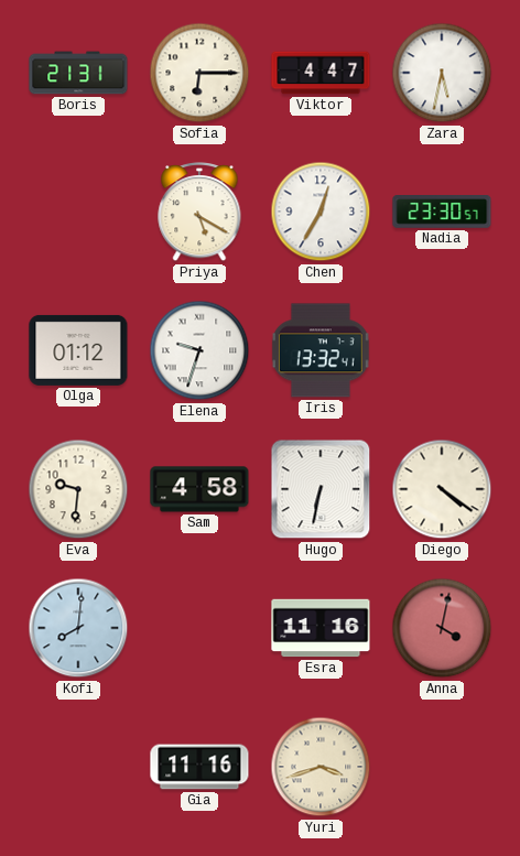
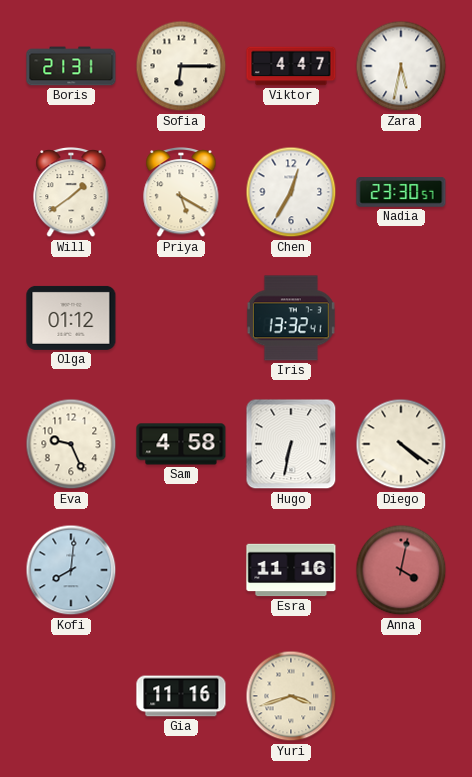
Will: none -> 1:39
Elena: 9:33 -> none
Eva: 9:31 -> 9:26
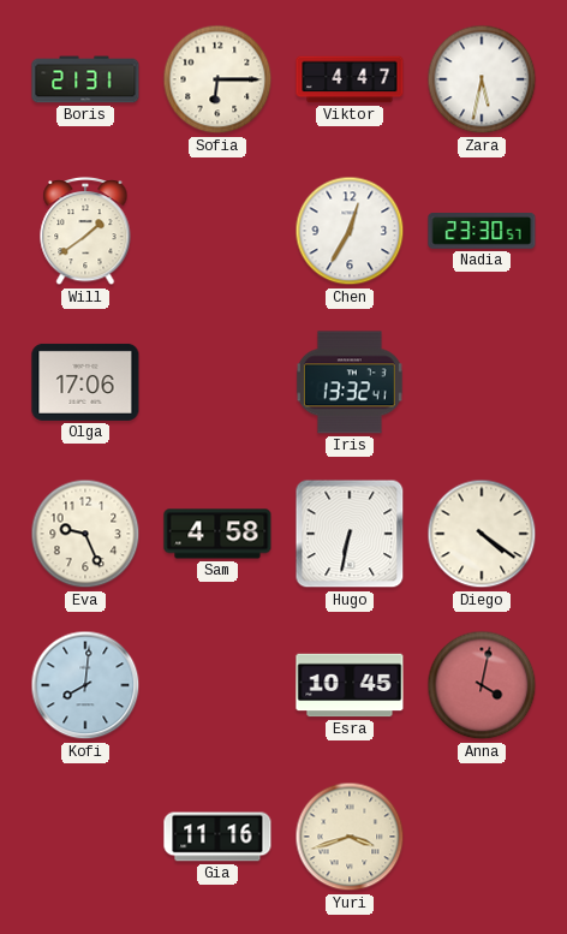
Priya: 5:20 -> none
Olga: 01:12 -> 17:06
Esra: 11:16 -> 10:45
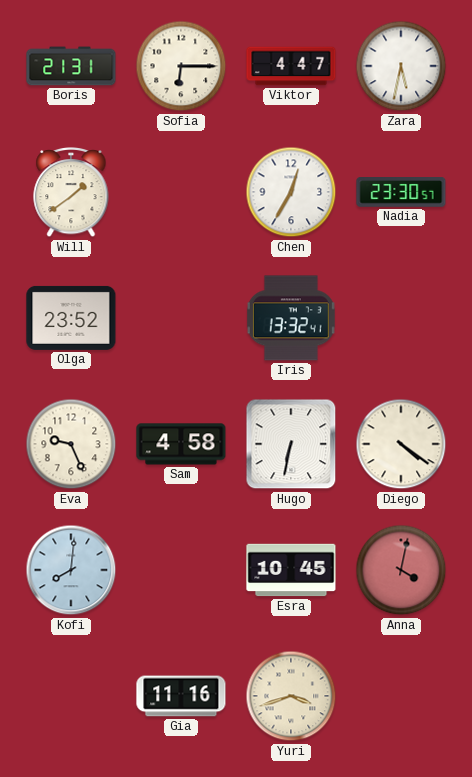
Olga: 17:06 -> 23:52
